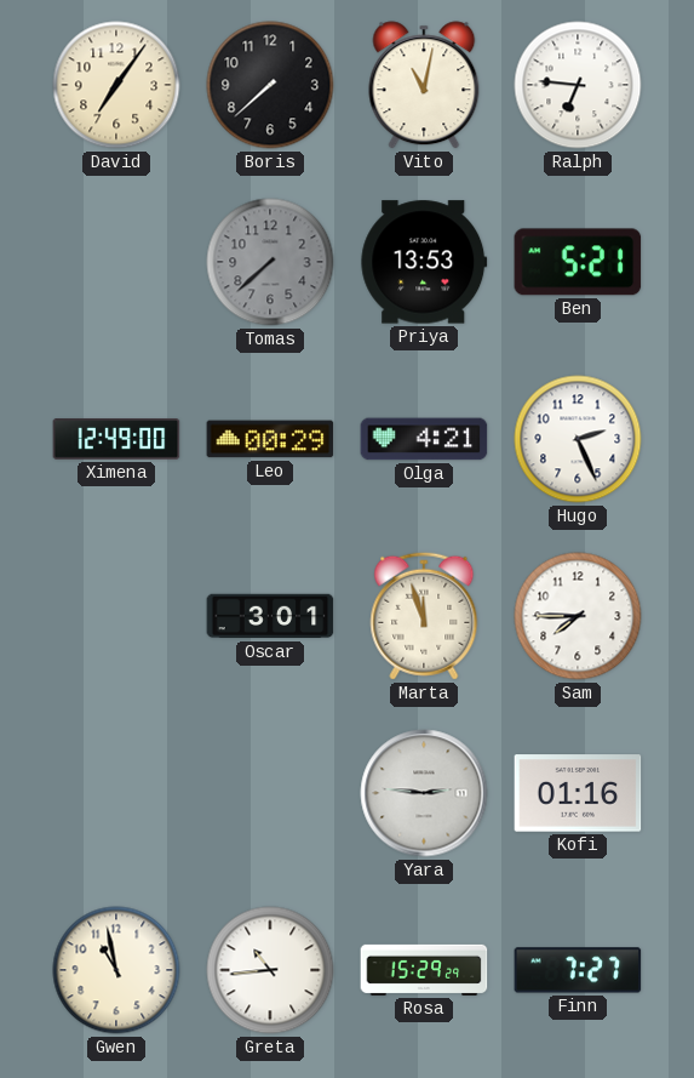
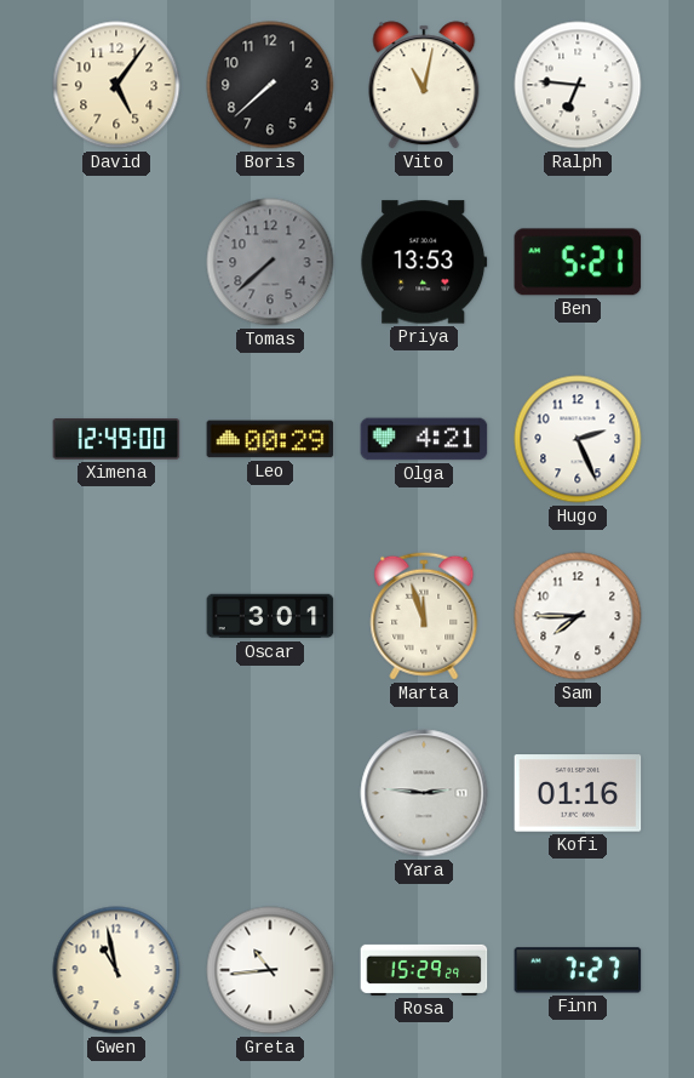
David: 7:06 -> 5:06
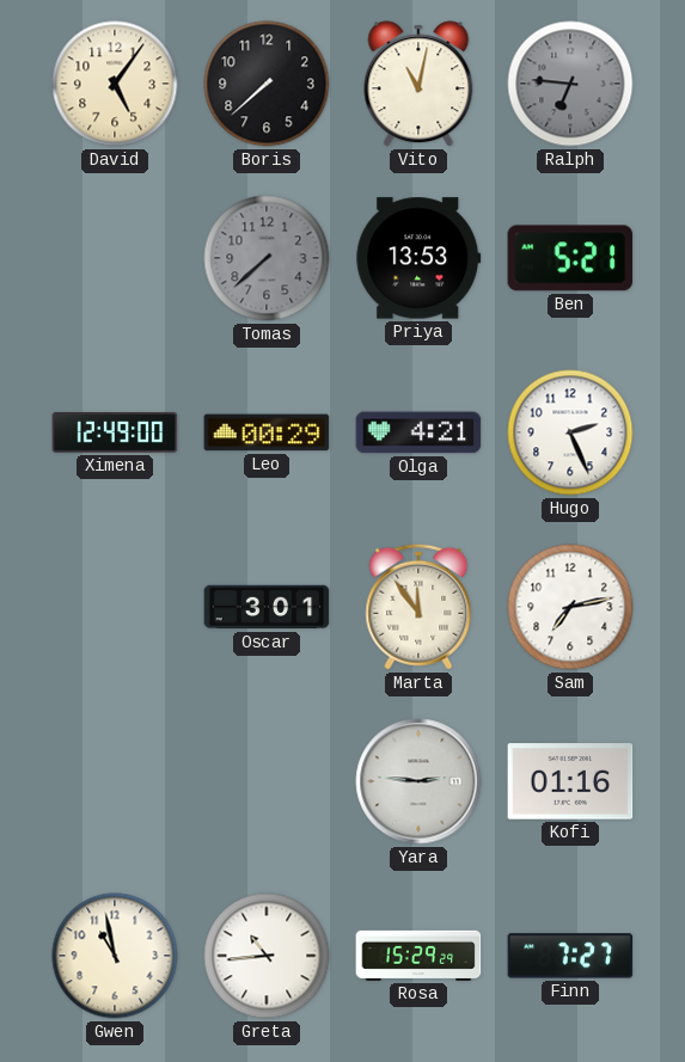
Ralph dial: white -> grey
Marta: 11:57 -> 11:54
Sam: 7:45 -> 7:13
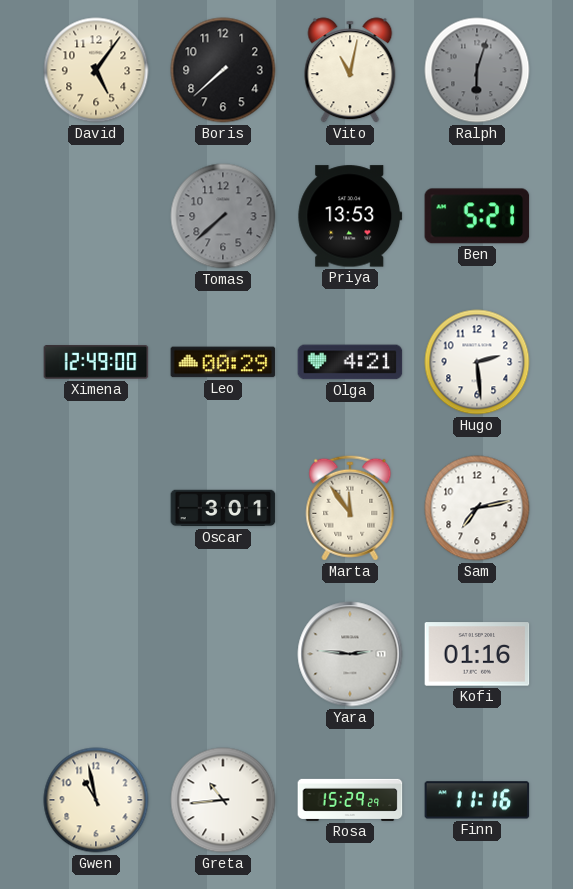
Ralph: 6:46 -> 6:03
Hugo: 2:26 -> 2:29
Finn: 7:27 -> 11:16
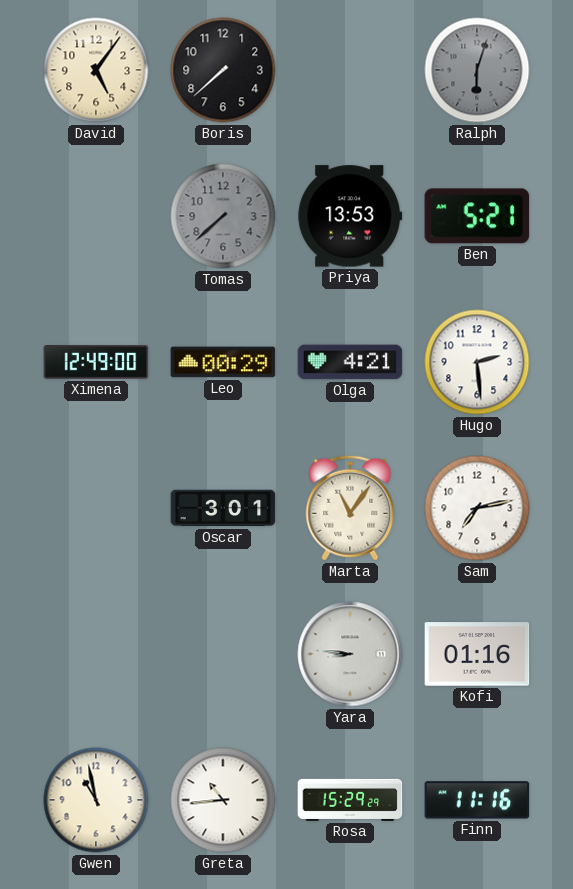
Vito: 11:02 -> none
Marta: 11:54 -> 11:06
Yara: 2:46 -> 8:46
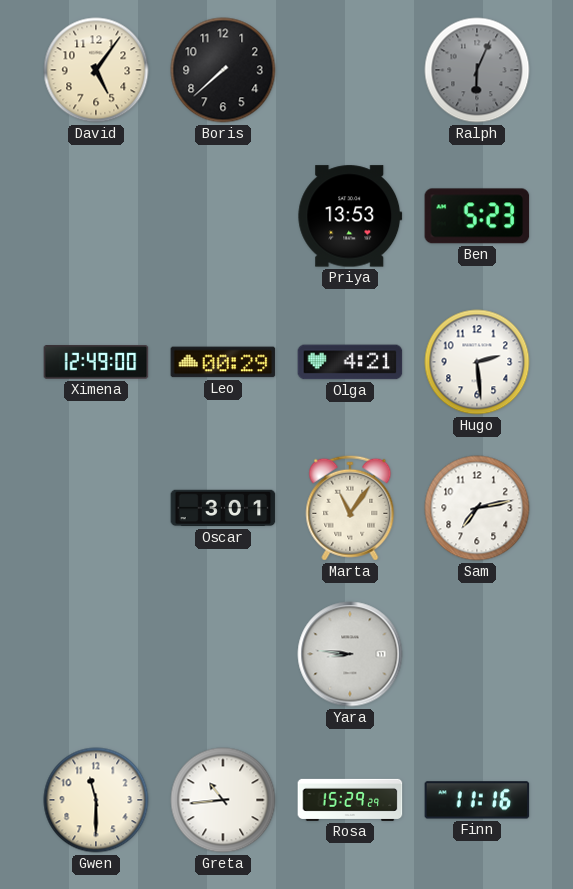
Ralph: 6:03 -> 6:04
Tomas: 7:38 -> none
Ben: 5:21 -> 5:23
Kofi: 01:16 -> none
Gwen: 10:58 -> 11:30
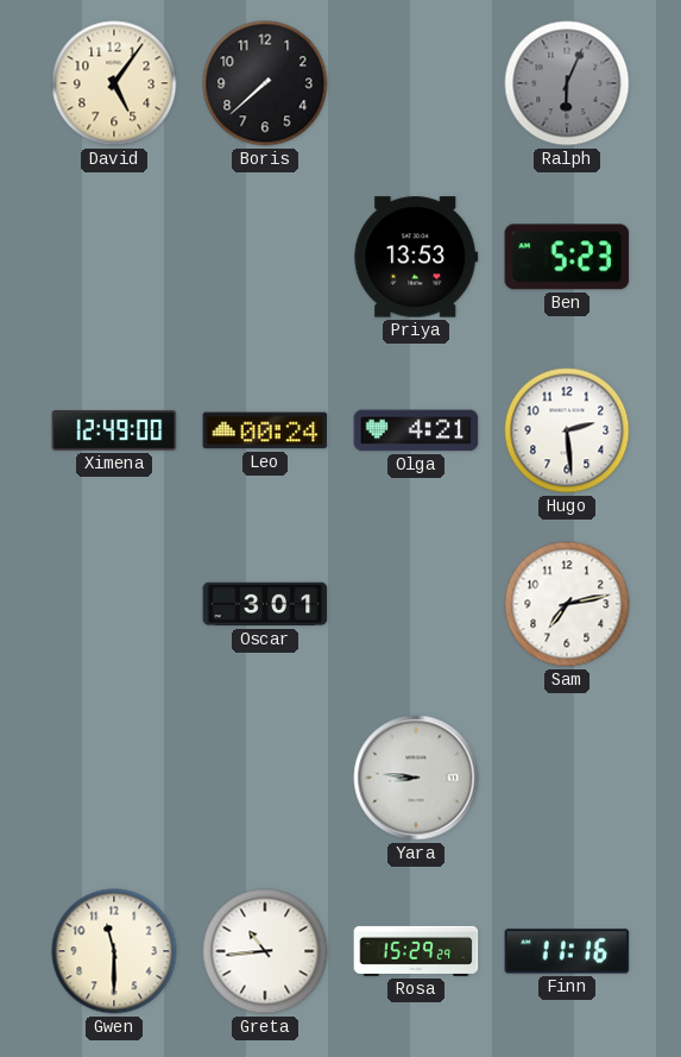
Leo: 00:29 -> 00:24
Marta: 11:06 -> none
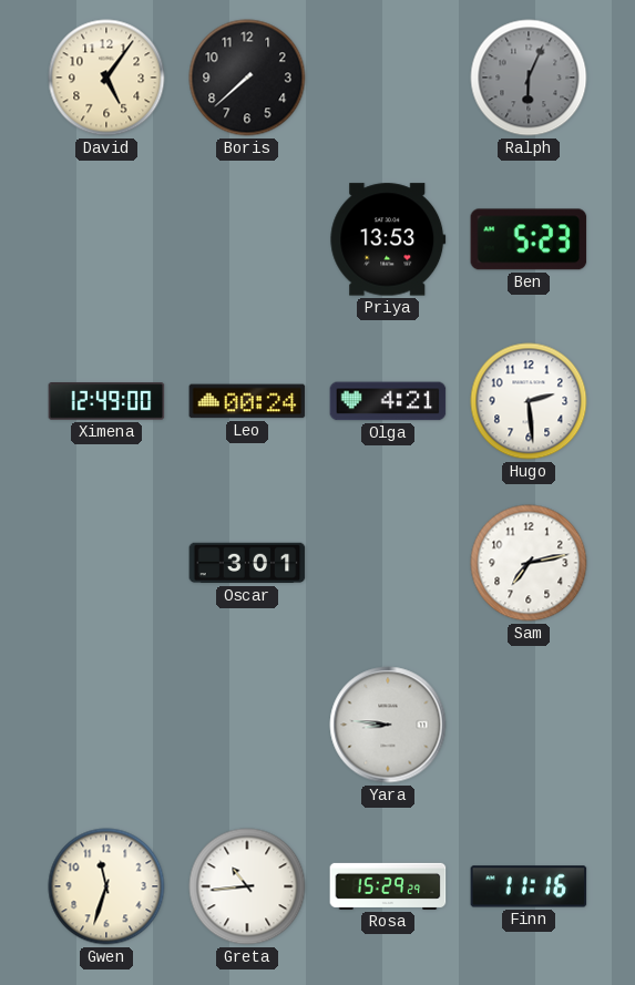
Gwen: 11:30 -> 11:33
